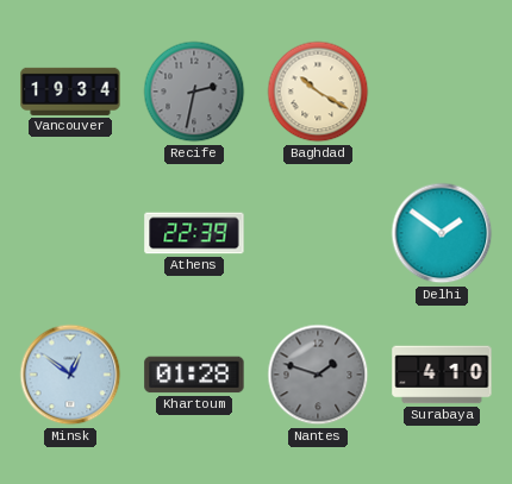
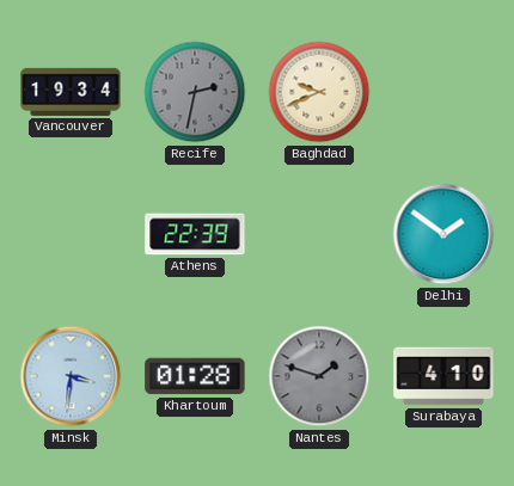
Baghdad: 10:20 -> 9:41
Minsk: 12:51 -> 3:31
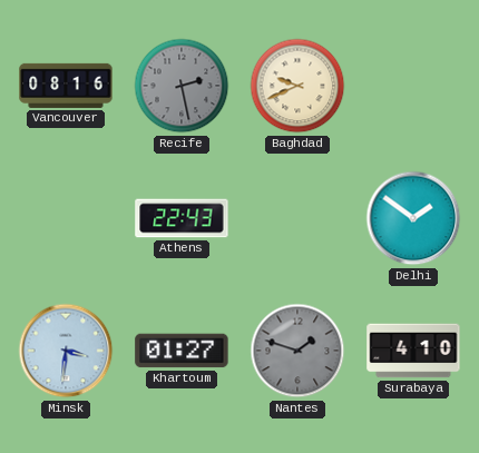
Vancouver: 19:34 -> 08:16
Recife: 2:32 -> 2:28
Athens: 22:39 -> 22:43
Khartoum: 01:28 -> 01:27
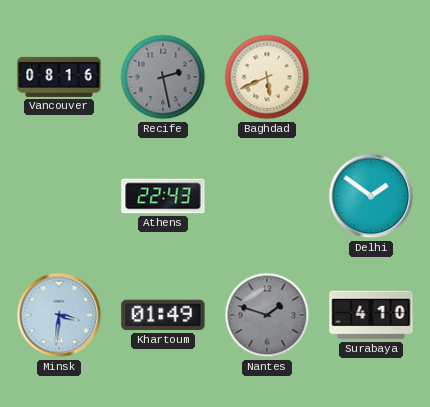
Baghdad: 9:41 -> 5:41
Khartoum: 01:27 -> 01:49
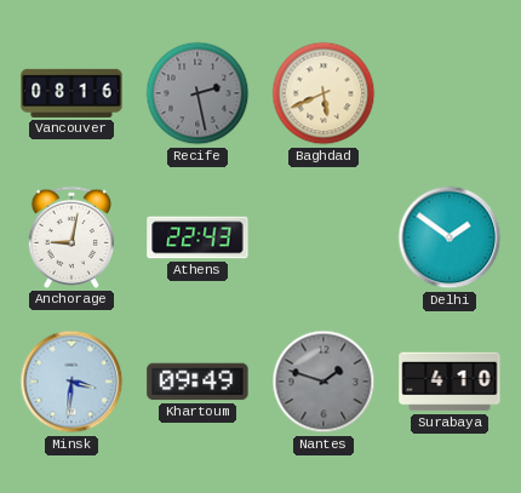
Anchorage: none -> 9:02
Khartoum: 01:49 -> 09:49
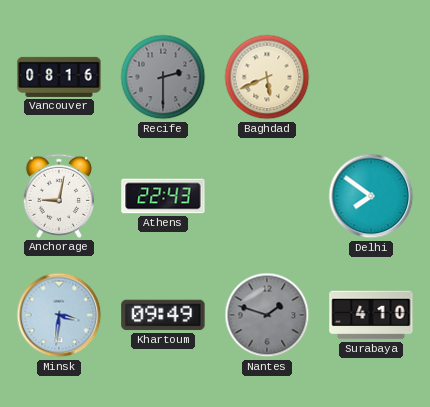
Recife: 2:28 -> 2:30
Delhi: 1:51 -> 7:51
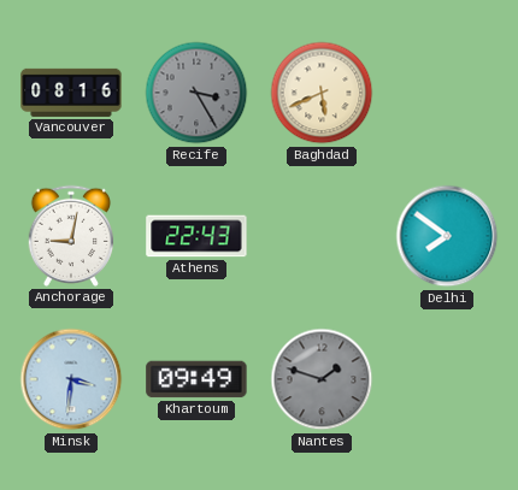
Recife: 2:30 -> 3:25
Surabaya: 4:10 -> none
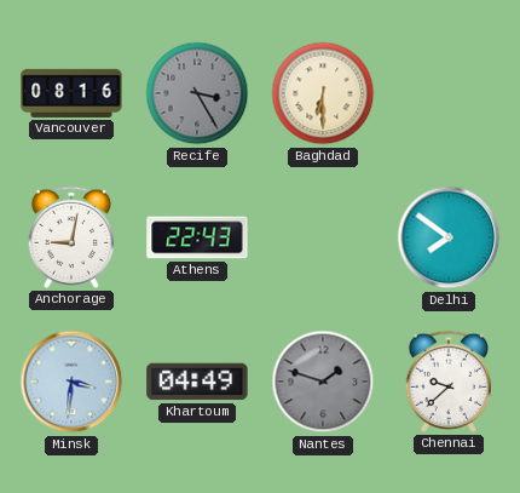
Baghdad: 5:41 -> 6:30
Khartoum: 09:49 -> 04:49
Chennai: none -> 9:38
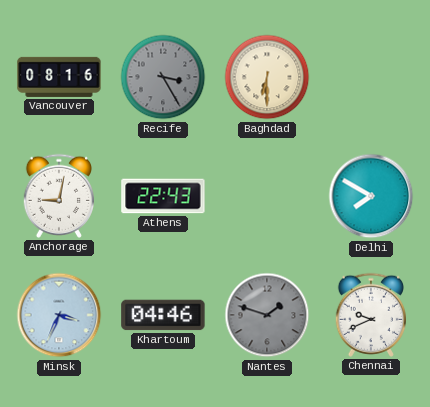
Delhi: 7:51 -> 7:50
Minsk: 3:31 -> 3:34
Khartoum: 04:49 -> 04:46
Chennai: 9:38 -> 9:41
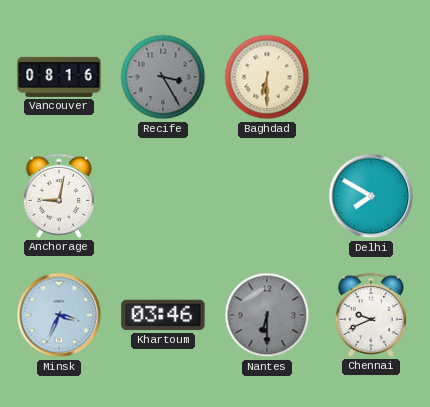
Athens: 22:43 -> none
Khartoum: 04:46 -> 03:46
Nantes: 1:48 -> 6:30
